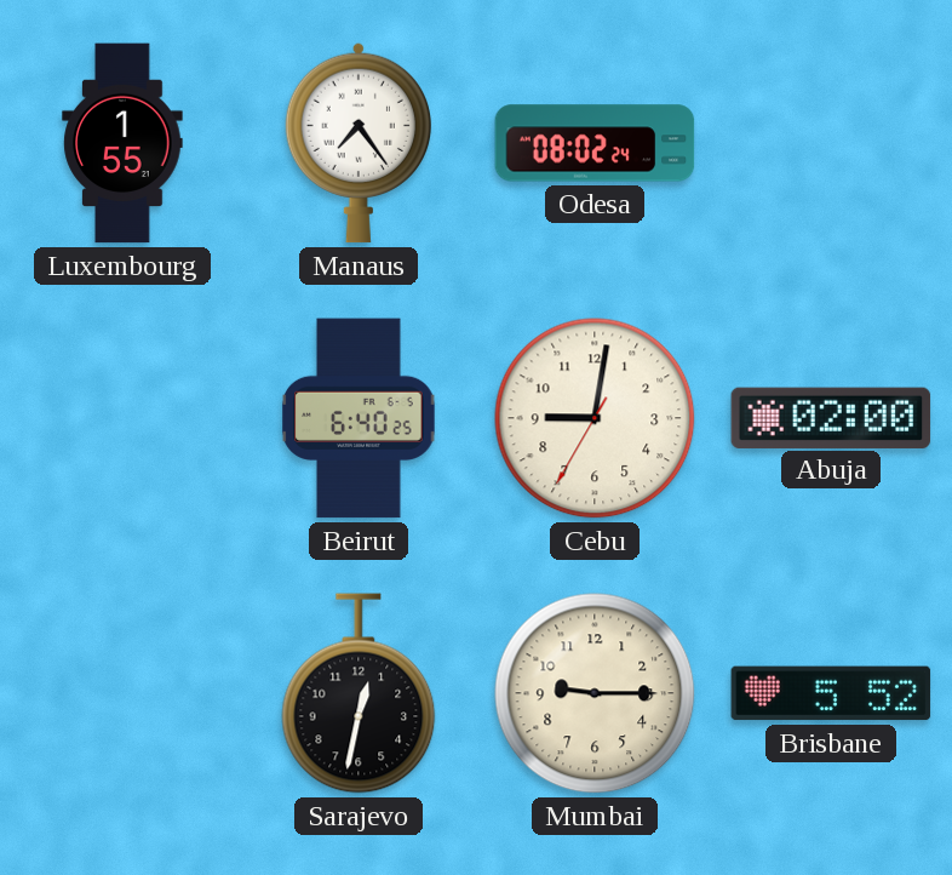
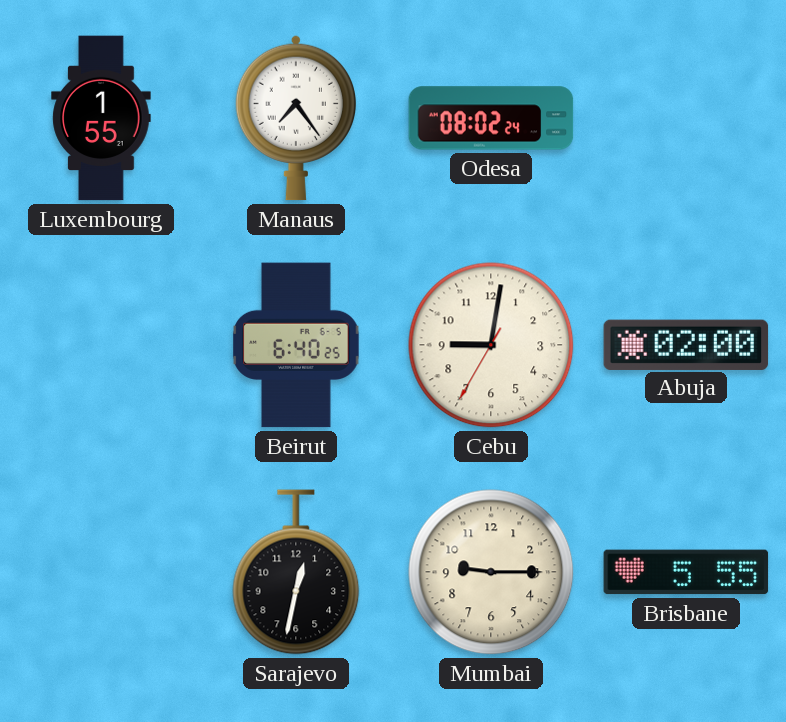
Brisbane: 5:52 -> 5:55
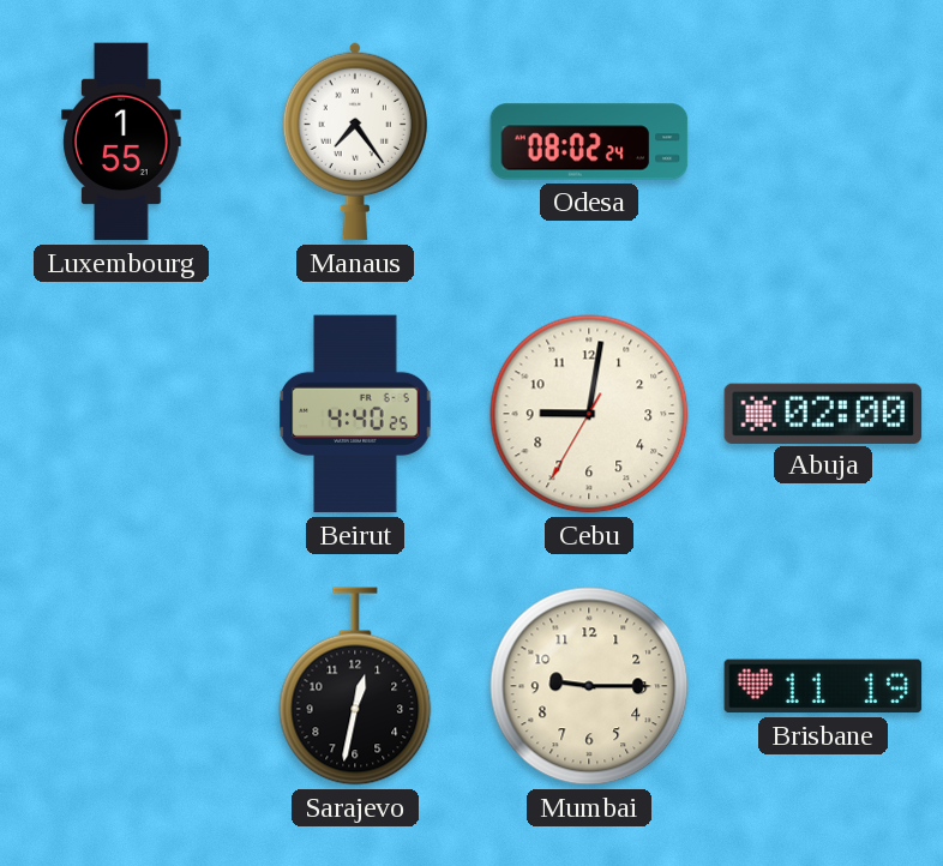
Beirut: 6:40 -> 4:40
Brisbane: 5:55 -> 11:19
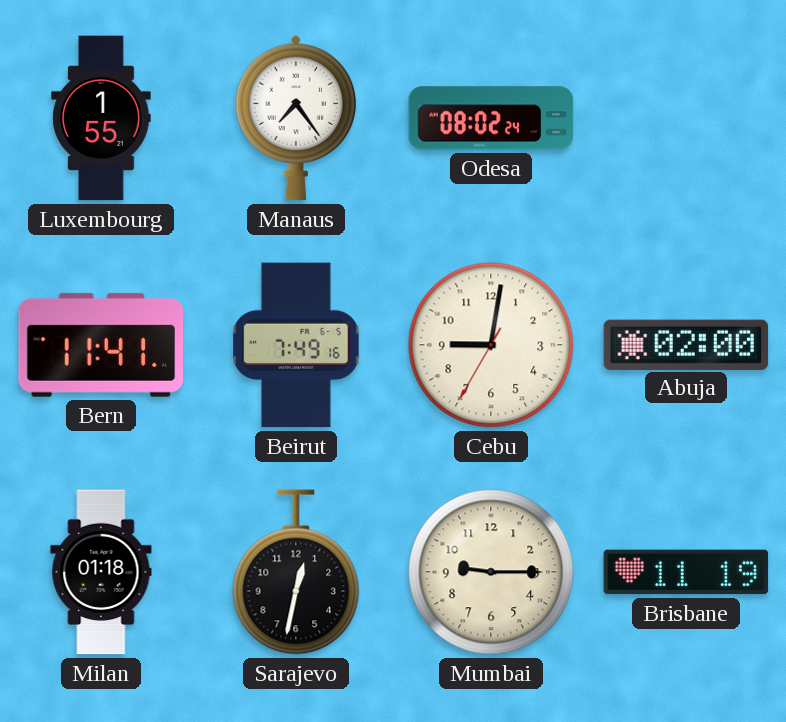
Bern: none -> 11:41
Beirut: 4:40 -> 7:49
Milan: none -> 01:18
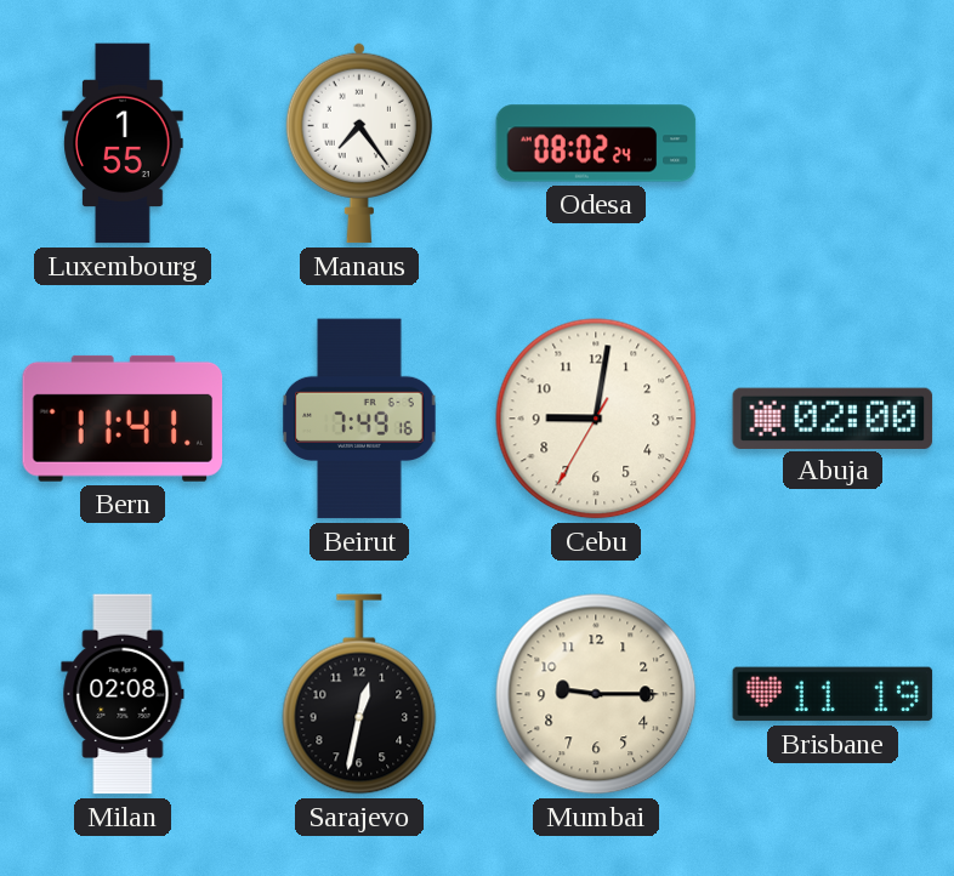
Milan: 01:18 -> 02:08
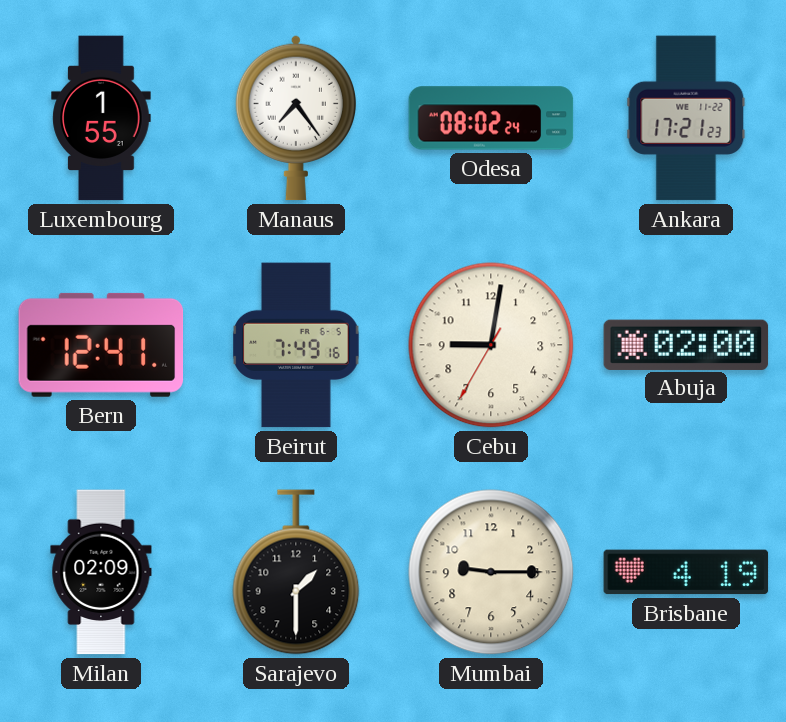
Ankara: none -> 17:21
Bern: 11:41 -> 12:41
Milan: 02:08 -> 02:09
Sarajevo: 12:32 -> 1:30
Brisbane: 11:19 -> 4:19
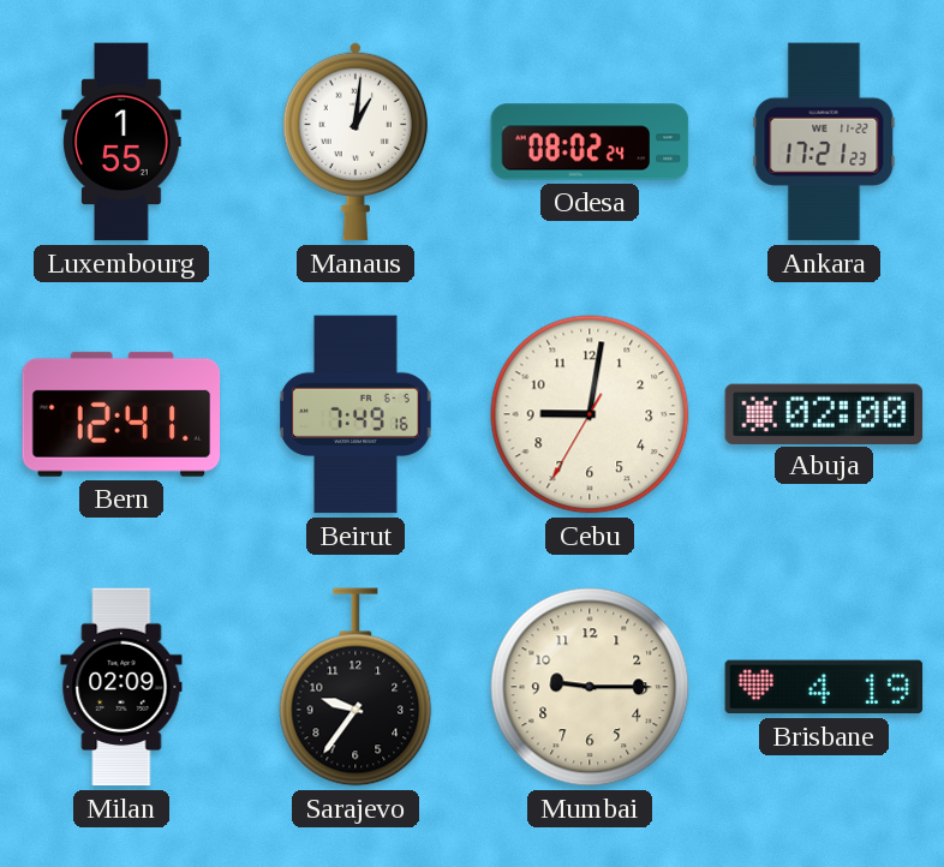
Manaus: 7:24 -> 1:01
Sarajevo: 1:30 -> 9:36
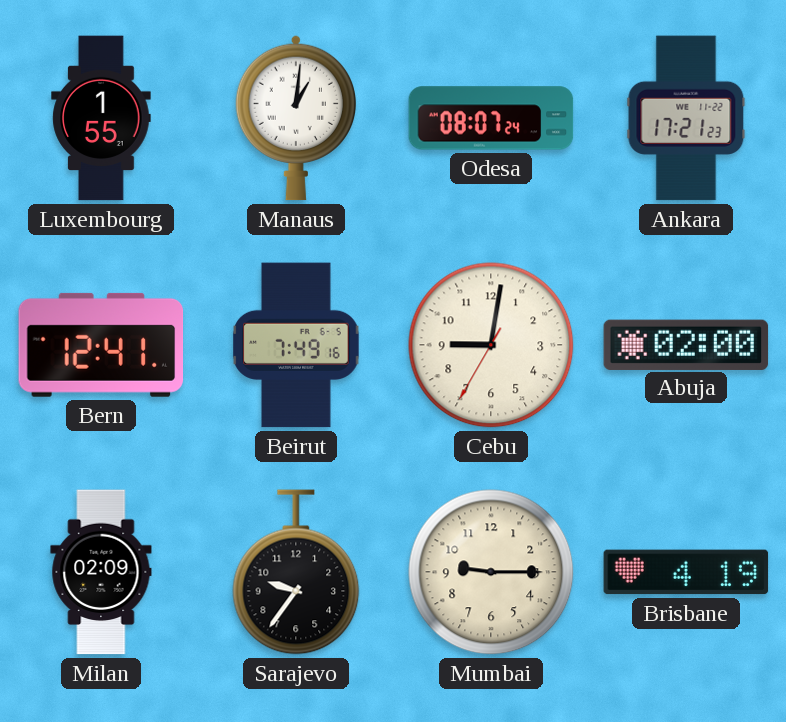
Odesa: 08:02 -> 08:07
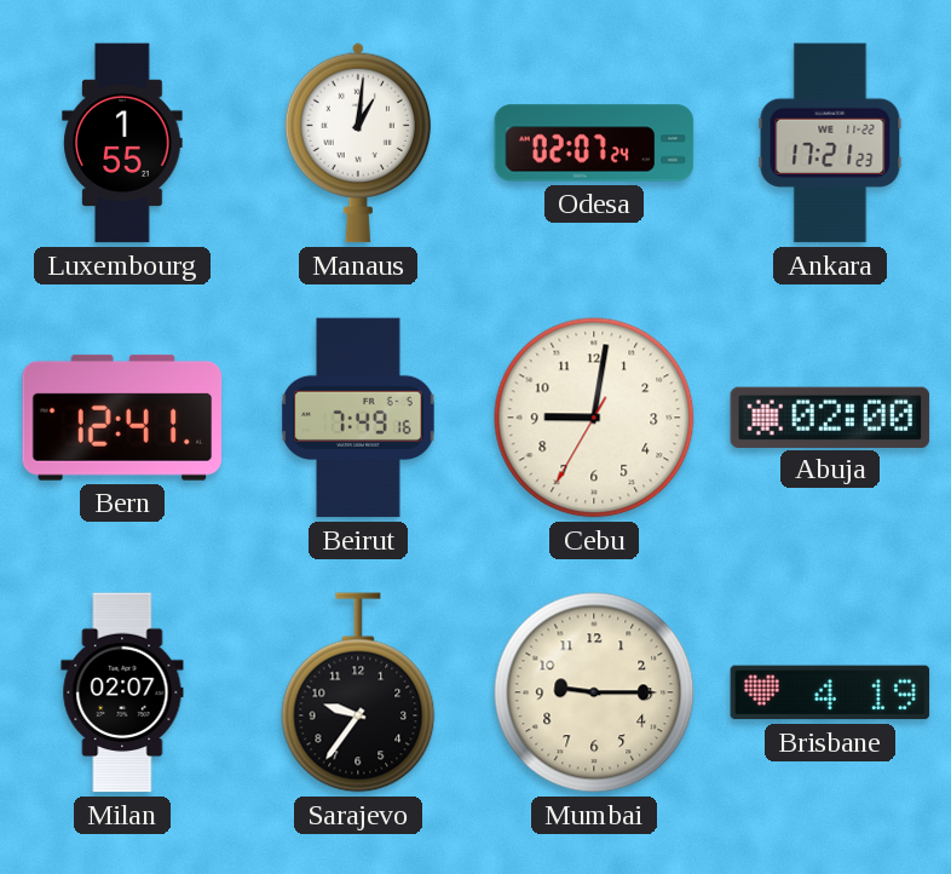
Odesa: 08:07 -> 02:07
Milan: 02:09 -> 02:07
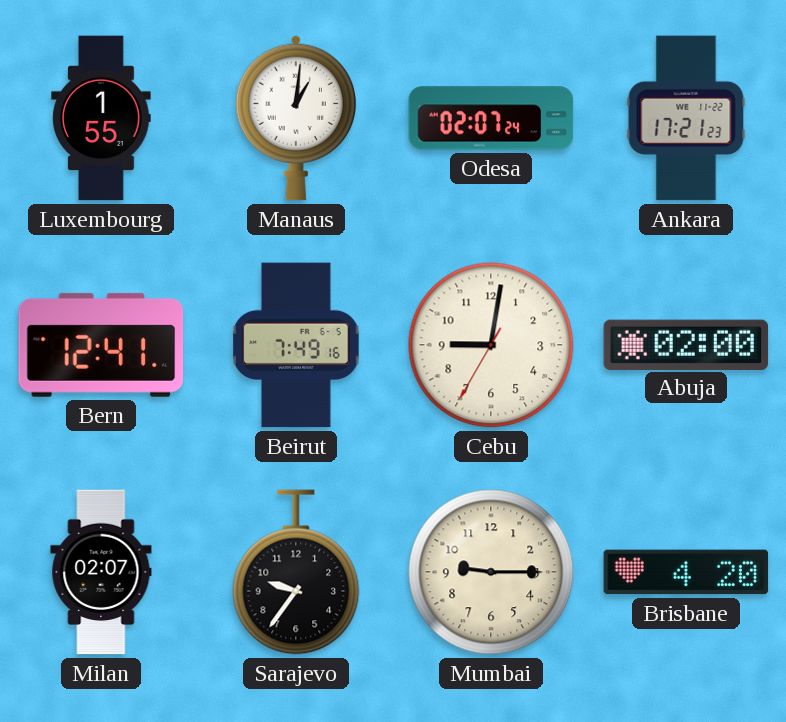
Brisbane: 4:19 -> 4:20
